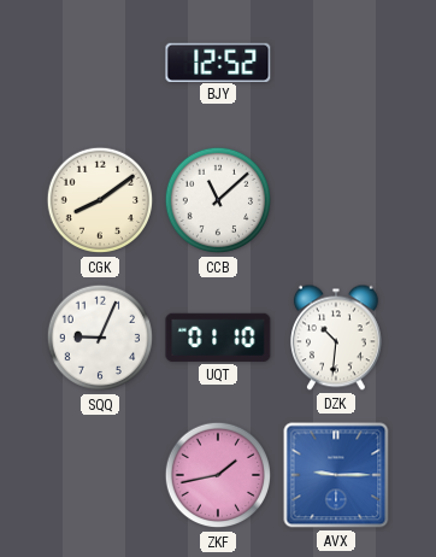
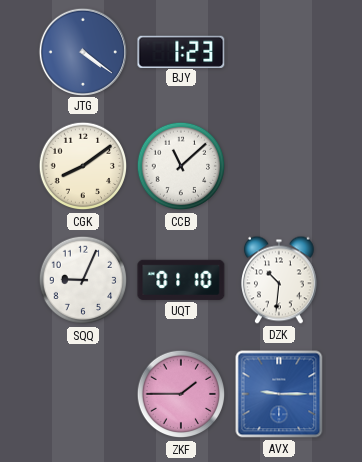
JTG: none -> 4:21
BJY: 12:52 -> 1:23
ZKF: 1:43 -> 1:45
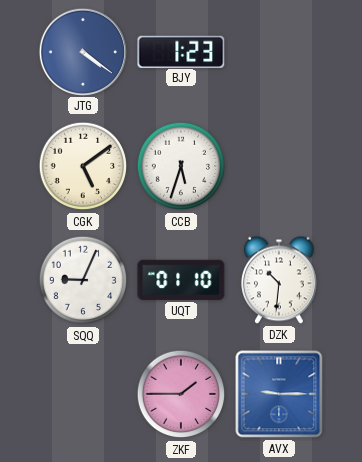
CGK: 8:09 -> 5:09
CCB: 11:08 -> 5:33
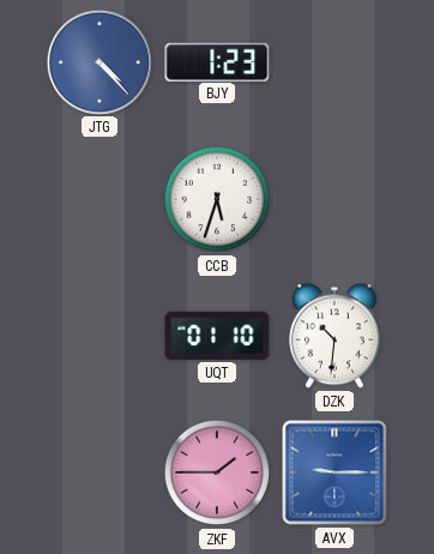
JTG: 4:21 -> 4:23
CGK: 5:09 -> none
SQQ: 9:04 -> none
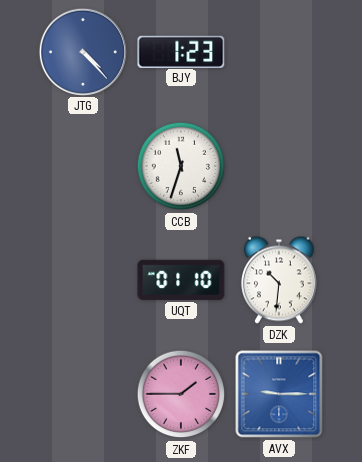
CCB: 5:33 -> 11:33
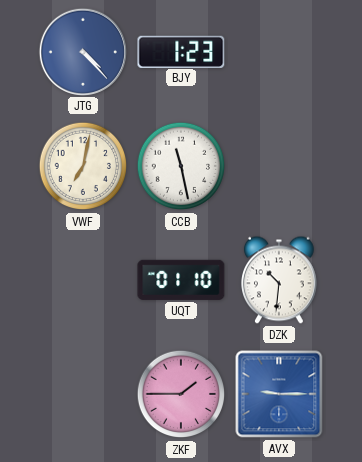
VWF: none -> 7:02
CCB: 11:33 -> 11:28
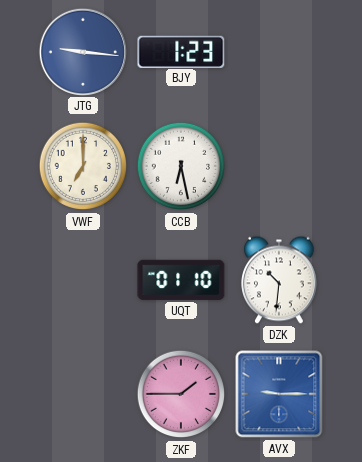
JTG: 4:23 -> 9:16
VWF: 7:02 -> 7:00
CCB: 11:28 -> 6:28
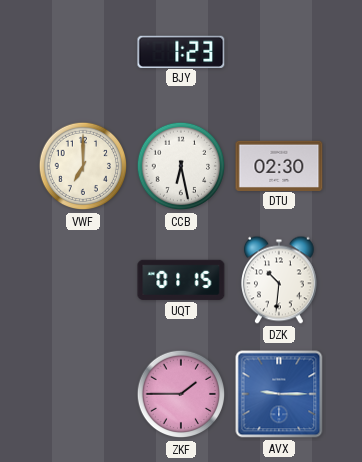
JTG: 9:16 -> none
DTU: none -> 02:30
UQT: 01:10 -> 01:15
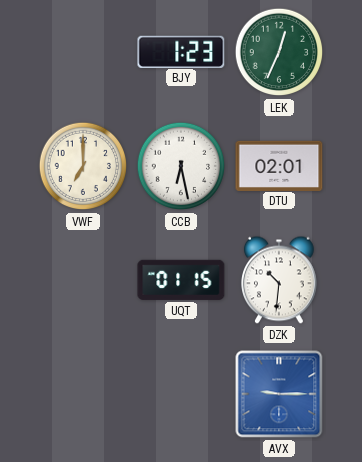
LEK: none -> 12:34
DTU: 02:30 -> 02:01
ZKF: 1:45 -> none
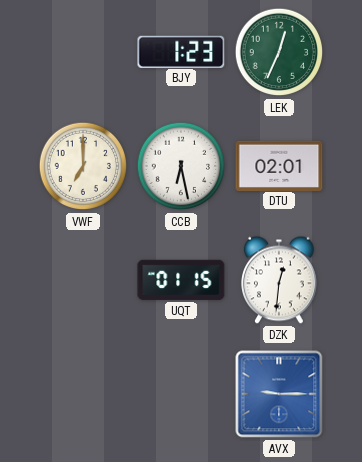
DZK: 10:31 -> 12:31
